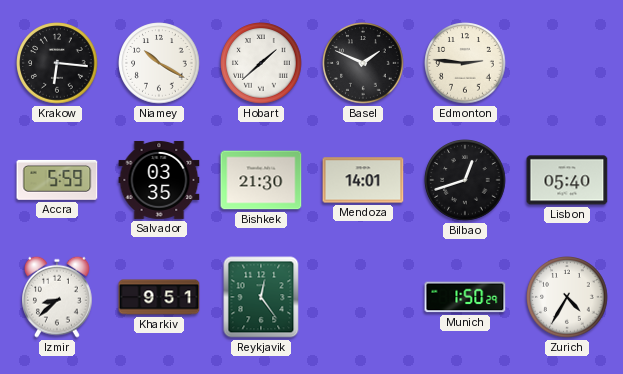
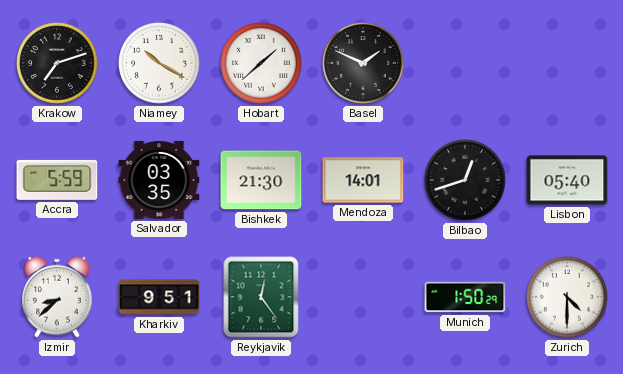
Krakow: 6:16 -> 7:12
Edmonton: 2:46 -> none
Zurich: 4:35 -> 4:30
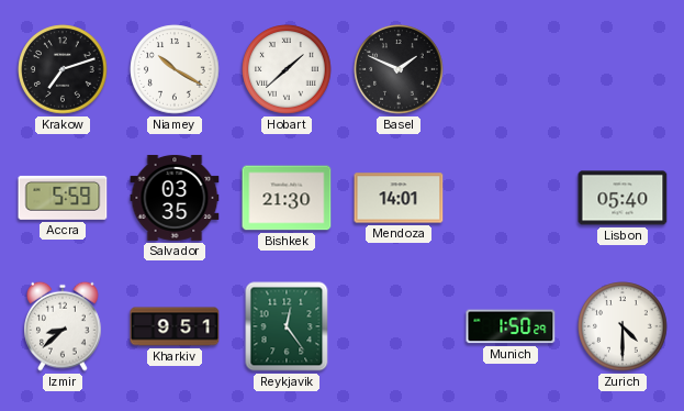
Bilbao: 12:42 -> none
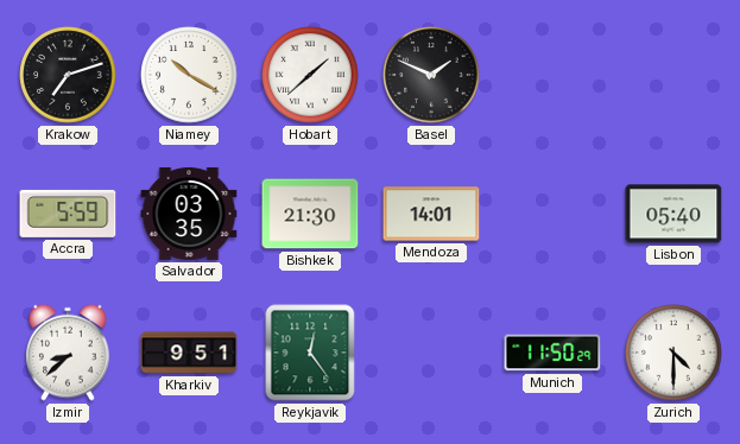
Munich: 1:50 -> 11:50
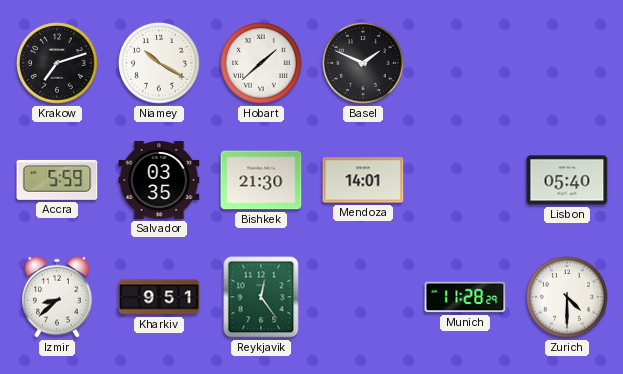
Munich: 11:50 -> 11:28
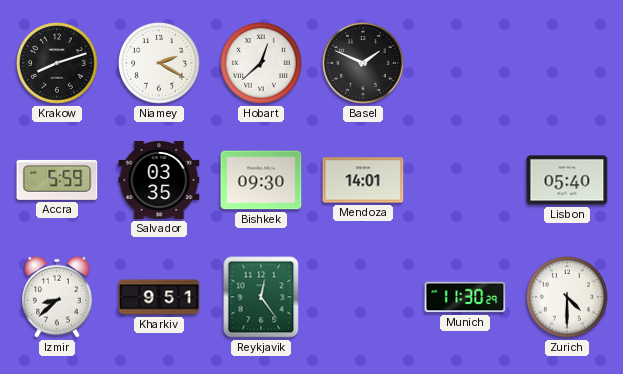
Krakow: 7:12 -> 8:12
Niamey: 10:20 -> 2:20
Hobart: 1:38 -> 12:38
Bishkek: 21:30 -> 09:30
Munich: 11:28 -> 11:30
